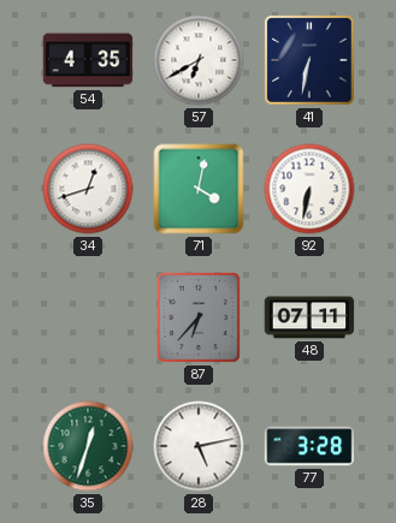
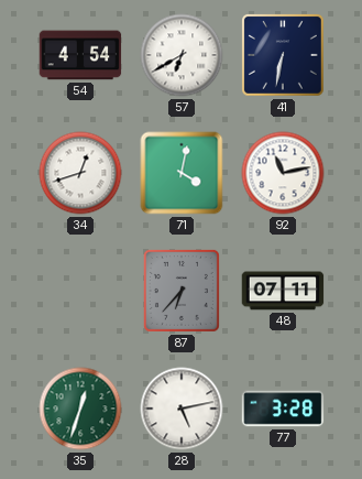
54: 4:35 -> 4:54
92: 6:32 -> 11:13
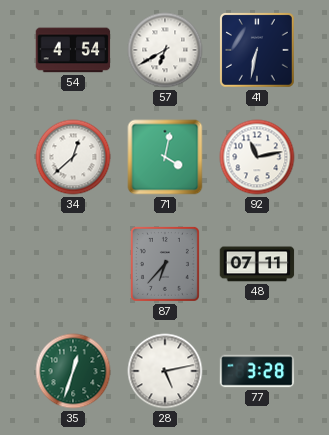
34: 12:42 -> 12:38
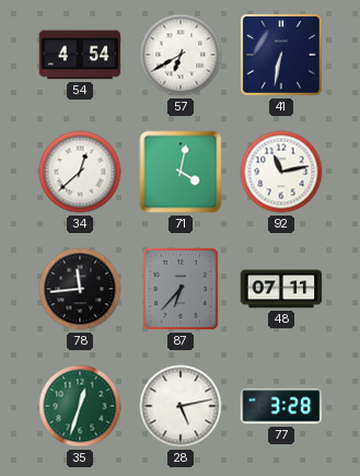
78: none -> 11:44
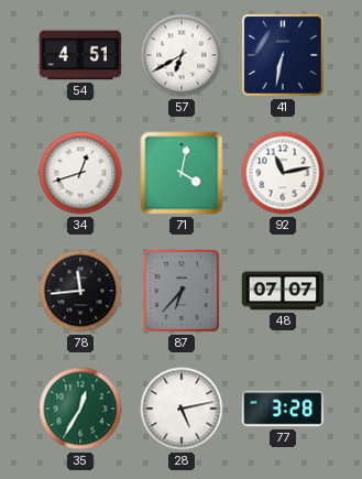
54: 4:54 -> 4:51
34: 12:38 -> 12:42
48: 07:11 -> 07:07
35: 12:33 -> 12:35
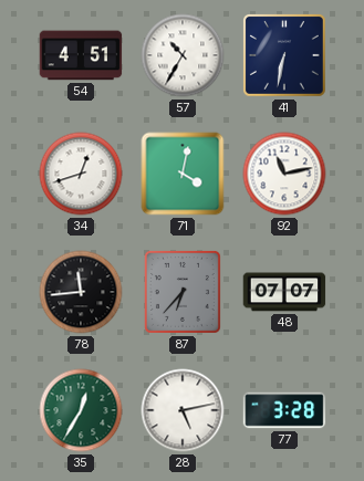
57: 6:40 -> 10:35
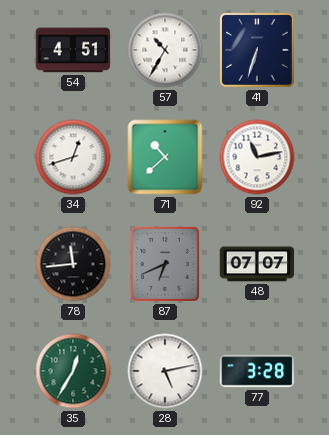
41: 6:32 -> 6:33
71: 4:02 -> 10:38
87: 6:37 -> 6:41
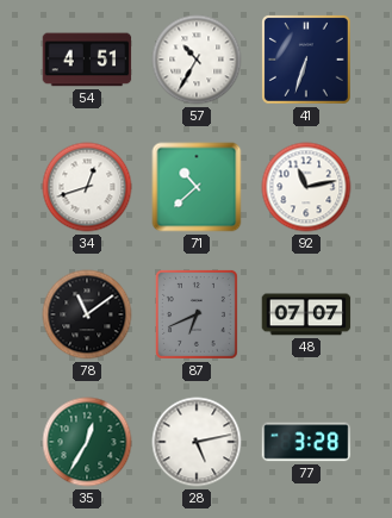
78: 11:44 -> 11:09
